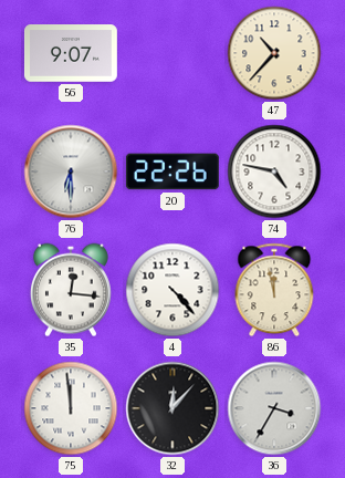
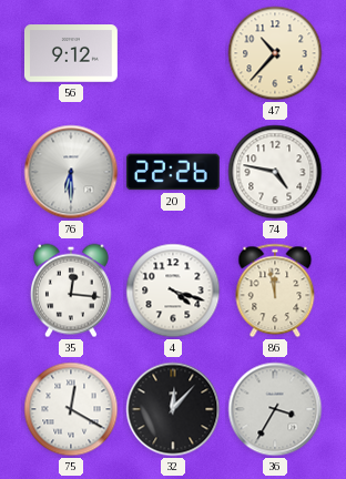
56: 9:07 -> 9:12
4: 4:23 -> 4:18
75: 11:59 -> 12:20
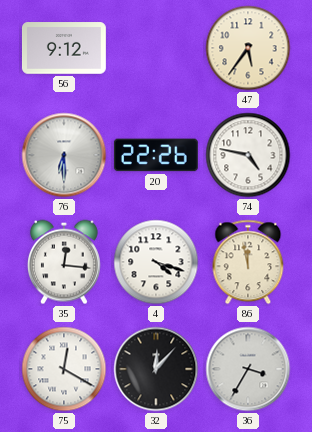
47: 10:37 -> 5:36
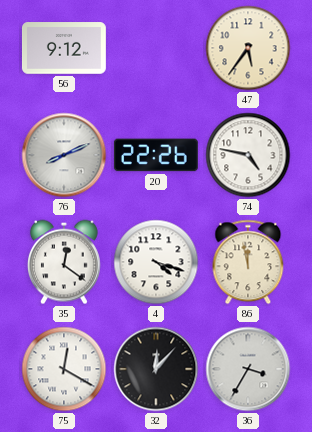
76: 6:30 -> 8:11
35: 12:16 -> 12:21
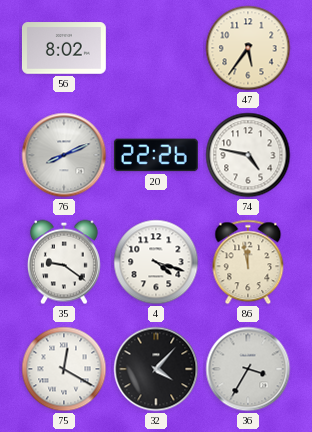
56: 9:12 -> 8:02
35: 12:21 -> 9:21
32: 12:07 -> 4:07
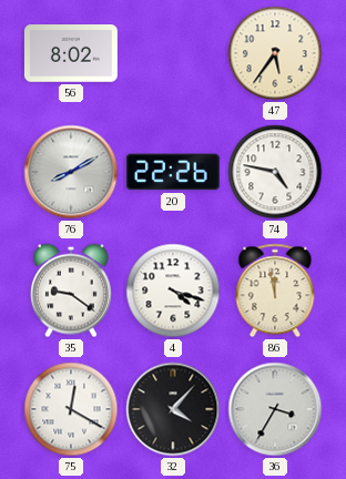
76: 8:11 -> 8:10
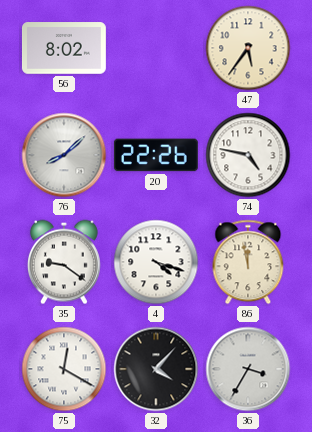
76: 8:10 -> 8:08
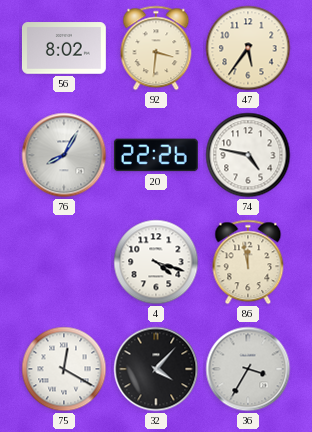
92: none -> 3:31
76: 8:08 -> 8:05
35: 9:21 -> none
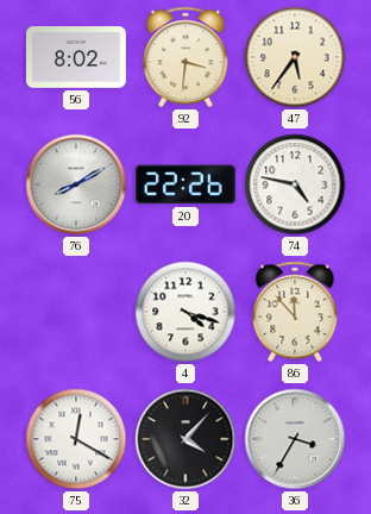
76: 8:05 -> 8:10
86: 11:58 -> 11:53
